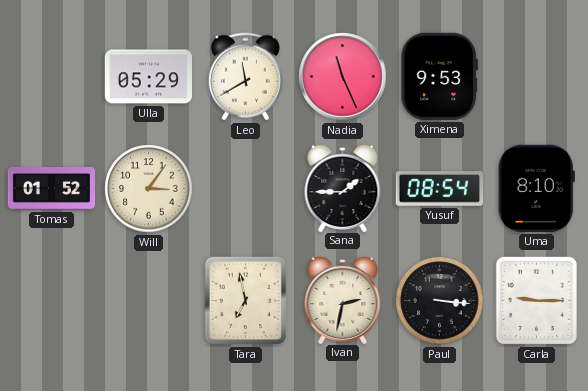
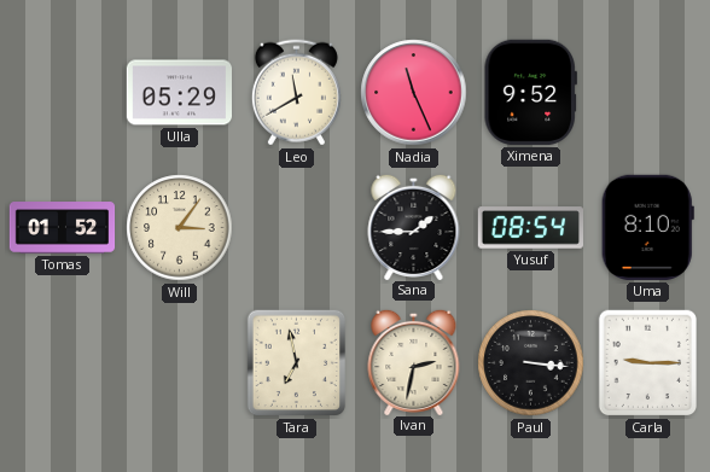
Ximena: 9:53 -> 9:52
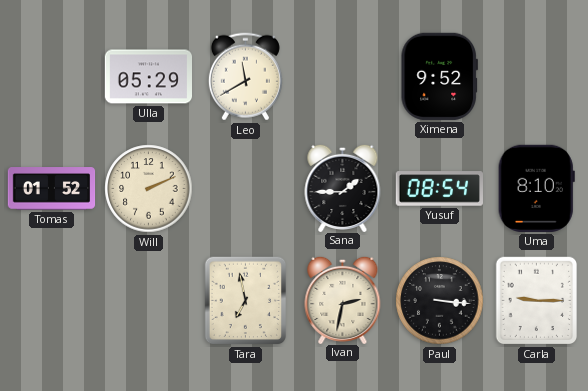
Nadia: 11:26 -> none
Will: 3:06 -> 2:11
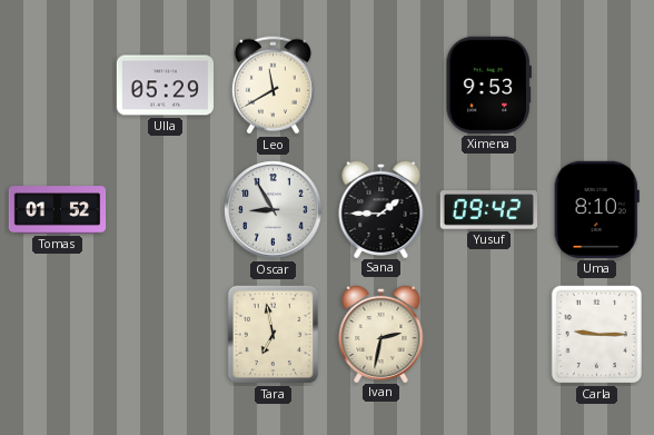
Ximena: 9:52 -> 9:53
Will: 2:11 -> none
Oscar: none -> 8:55
Yusuf: 08:54 -> 09:42
Paul: 3:16 -> none
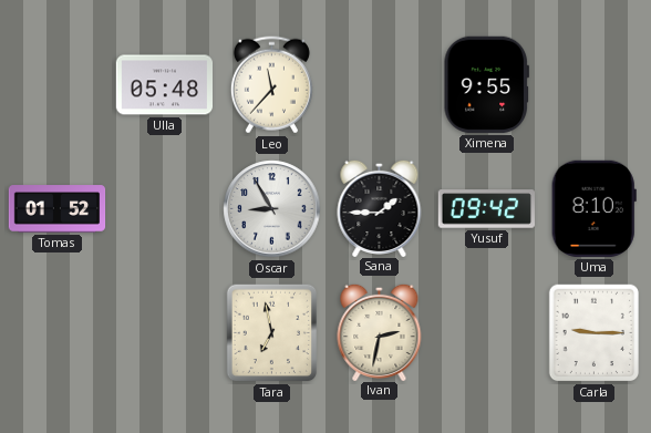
Ulla: 05:29 -> 05:48
Leo: 11:40 -> 11:37
Ximena: 9:53 -> 9:55
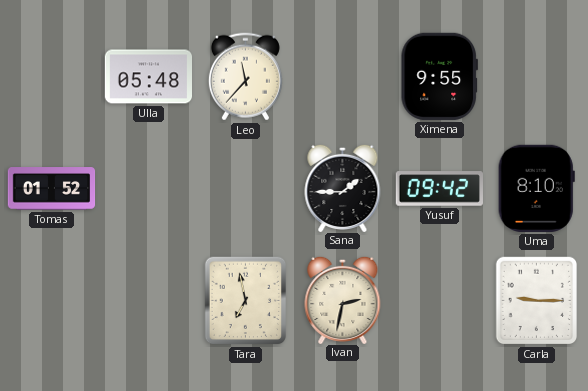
Oscar: 8:55 -> none
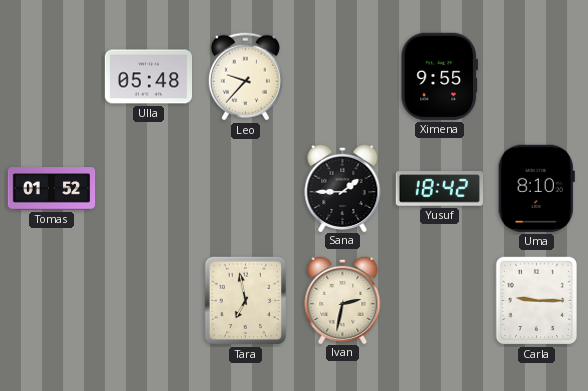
Leo: 11:37 -> 9:37
Yusuf: 09:42 -> 18:42
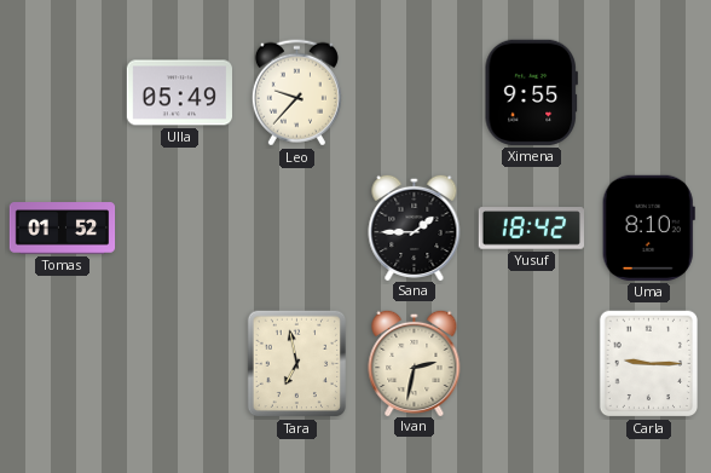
Ulla: 05:48 -> 05:49
